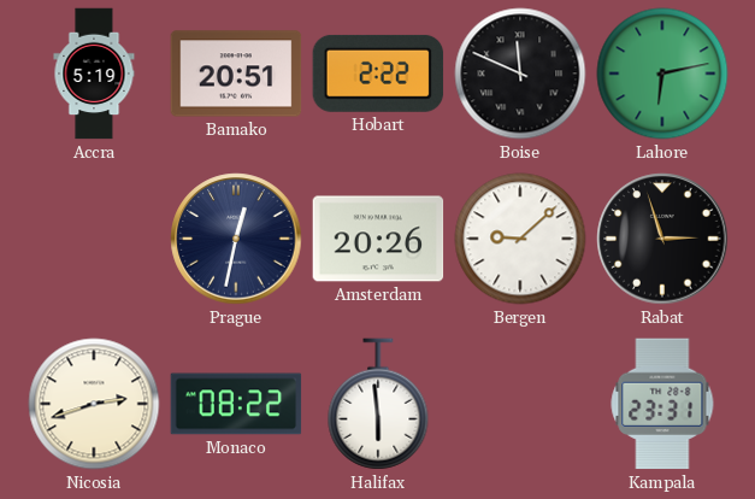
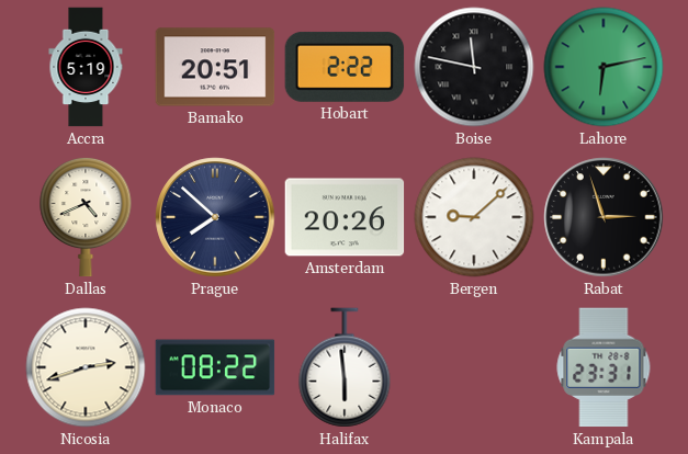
Boise: 11:49 -> 11:47
Dallas: none -> 4:41
Prague: 12:32 -> 7:52
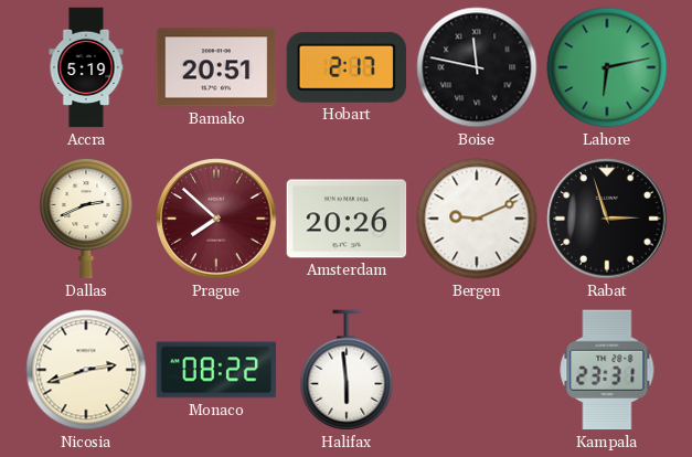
Hobart: 2:22 -> 2:17
Dallas: 4:41 -> 2:41
Prague dial: navy -> burgundy
Bergen: 9:08 -> 9:11
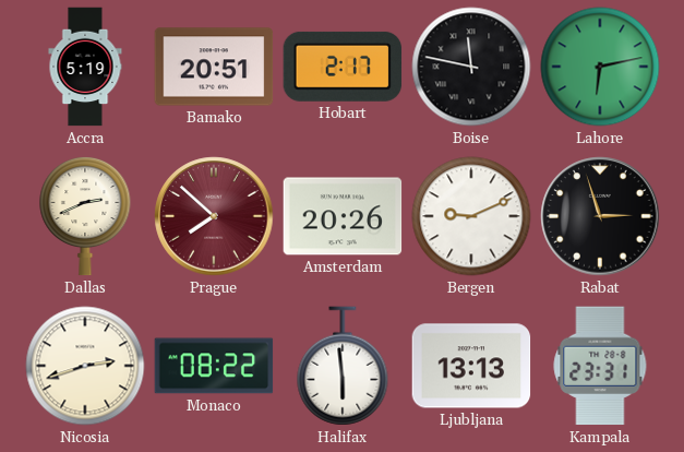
Ljubljana: none -> 13:13
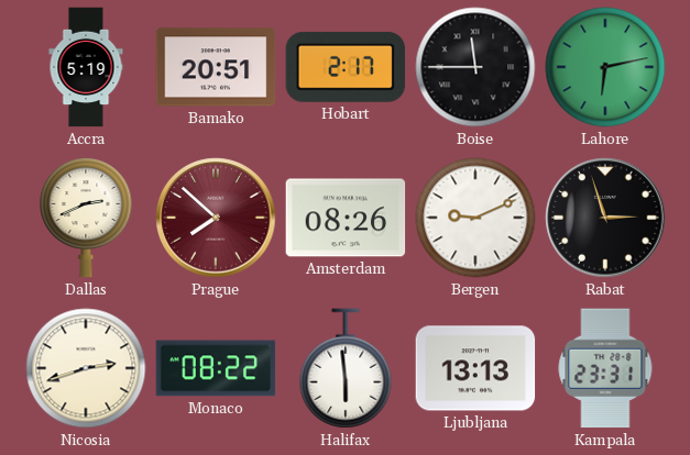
Boise: 11:47 -> 11:45
Amsterdam: 20:26 -> 08:26
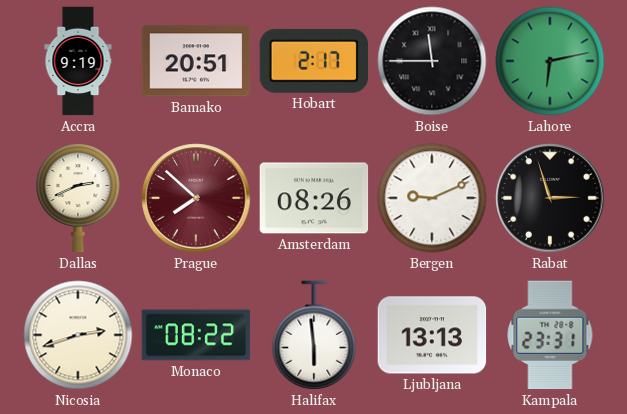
Accra: 5:19 -> 9:19
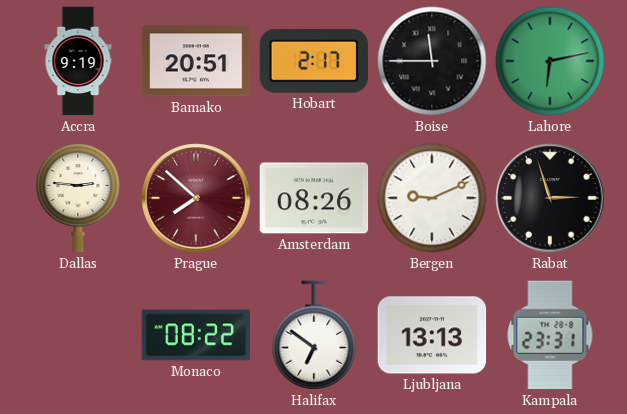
Dallas: 2:41 -> 2:46
Nicosia: 2:42 -> none
Halifax: 5:59 -> 6:51
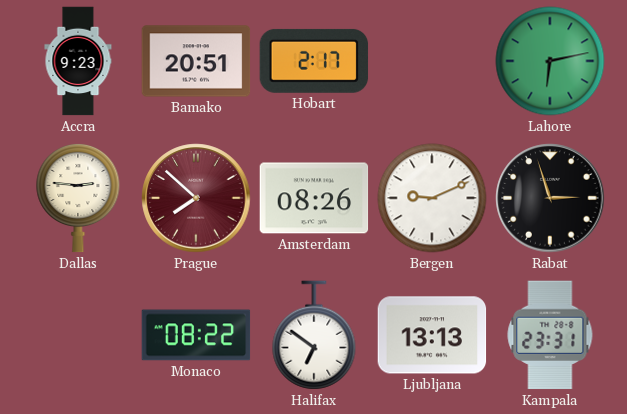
Accra: 9:19 -> 9:23
Boise: 11:45 -> none
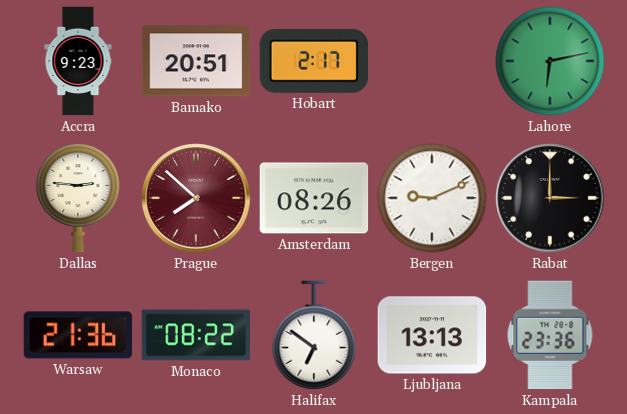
Rabat: 2:57 -> 3:00
Warsaw: none -> 21:36
Kampala: 23:31 -> 23:36
